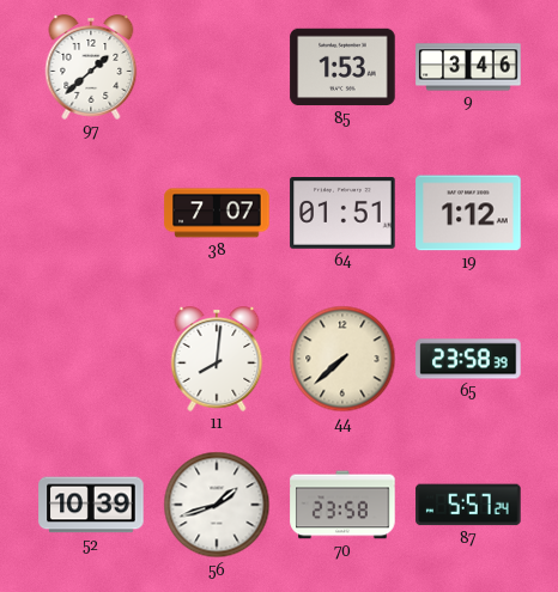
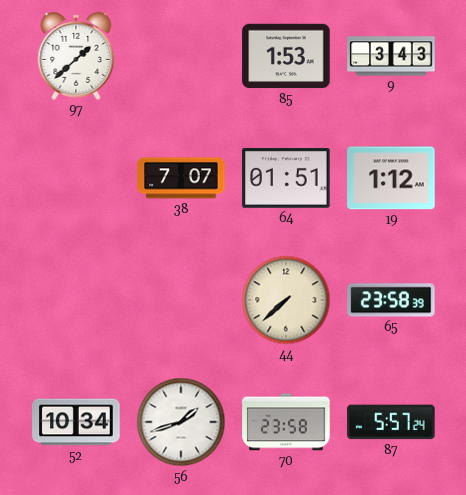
9: 3:46 -> 3:43
11: 8:01 -> none
52: 10:39 -> 10:34
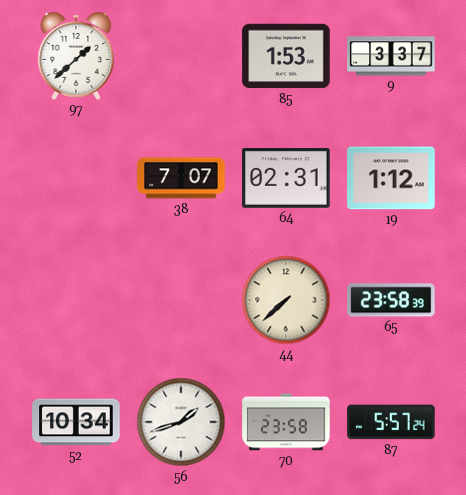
9: 3:43 -> 3:37
64: 01:51 -> 02:31
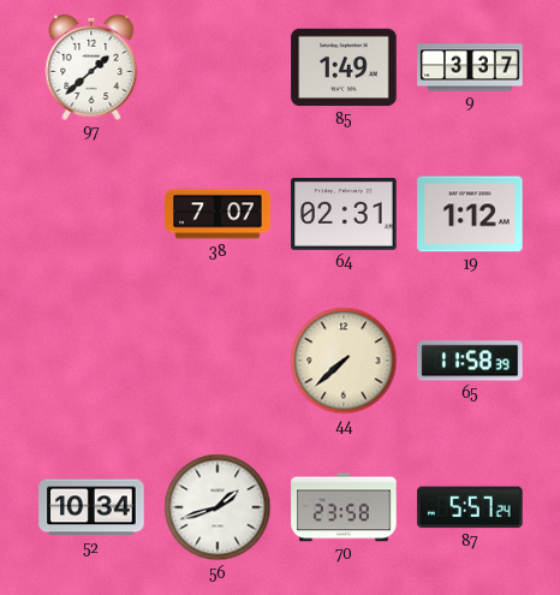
85: 1:53 -> 1:49
65: 23:58 -> 11:58
